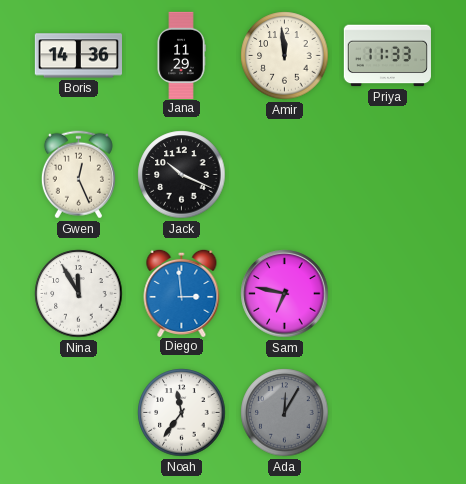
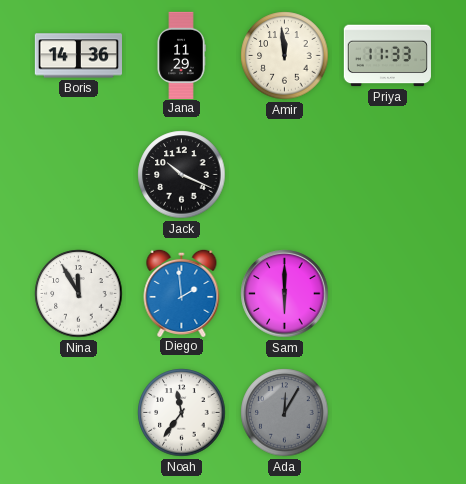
Gwen: 12:26 -> none
Diego: 2:59 -> 1:59
Sam: 6:47 -> 6:00
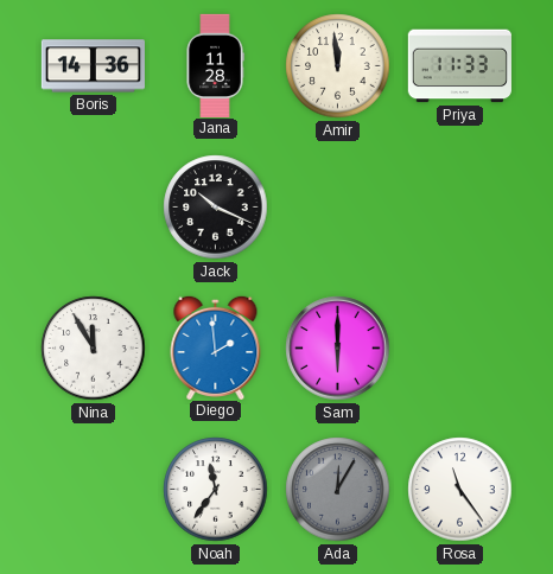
Jana: 11:29 -> 11:28
Rosa: none -> 11:24
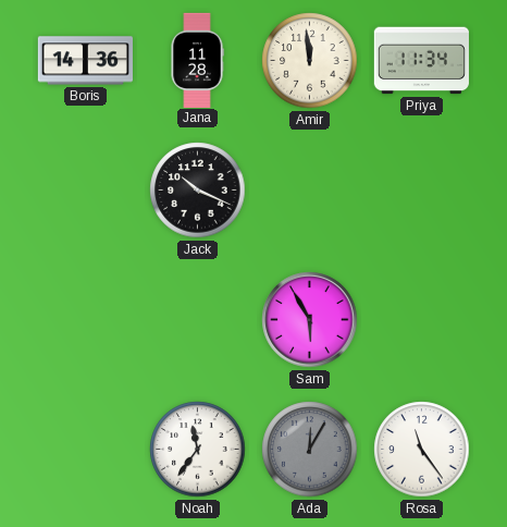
Priya: 11:33 -> 11:34
Nina: 11:55 -> none
Diego: 1:59 -> none
Sam: 6:00 -> 5:55
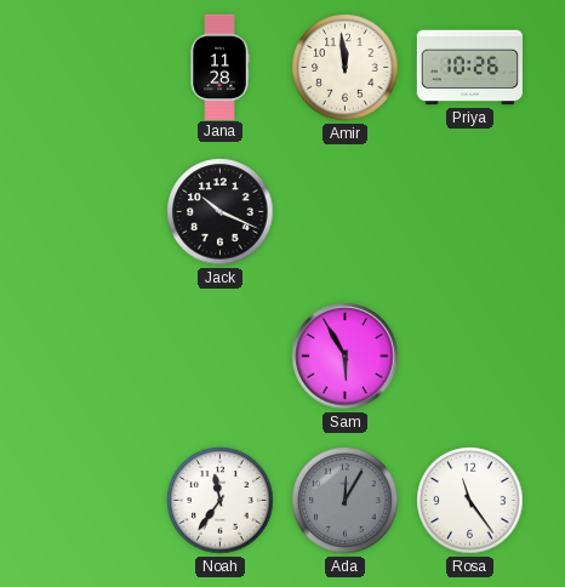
Boris: 14:36 -> none
Priya: 11:34 -> 10:26
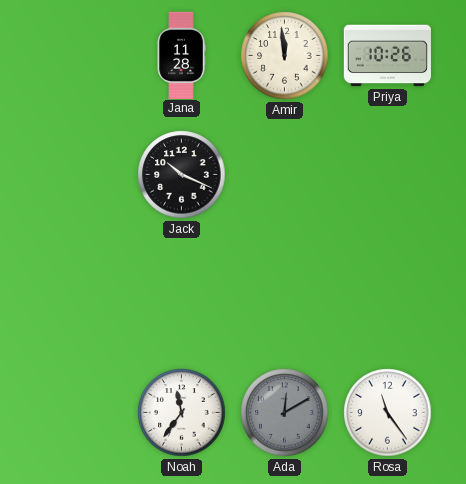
Sam: 5:55 -> none
Ada: 12:05 -> 12:10
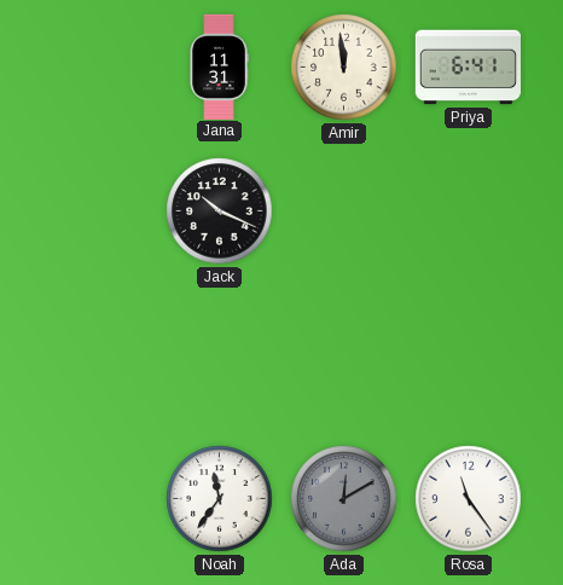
Jana: 11:28 -> 11:31
Priya: 10:26 -> 6:41
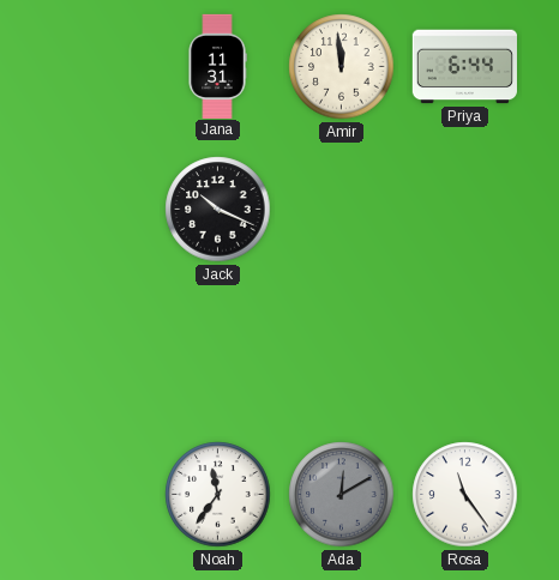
Priya: 6:41 -> 6:44
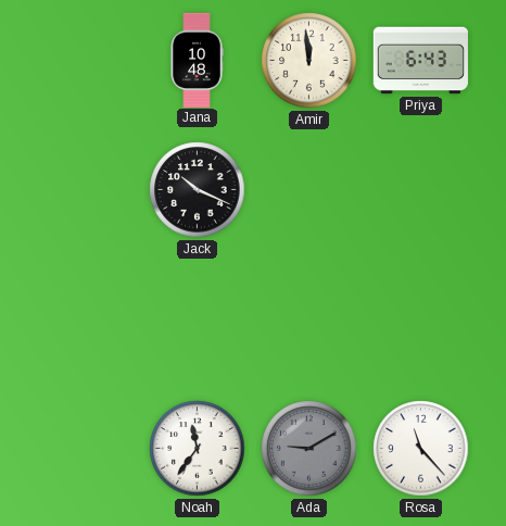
Jana: 11:31 -> 10:48
Priya: 6:44 -> 6:43
Ada: 12:10 -> 9:10
Rosa: 11:24 -> 11:23
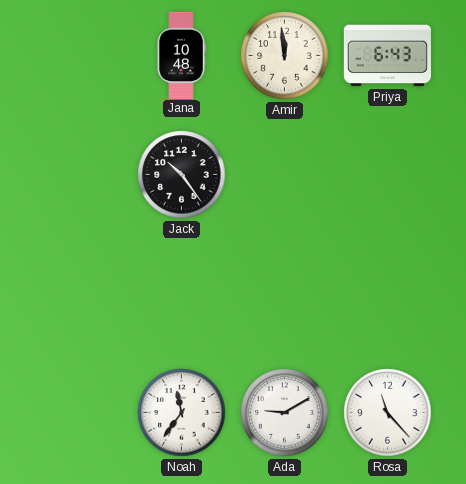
Jack: 10:19 -> 10:24
Ada dial: grey -> white
